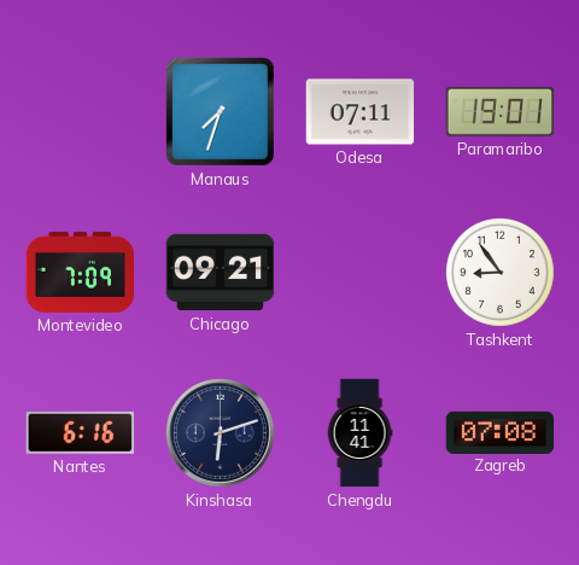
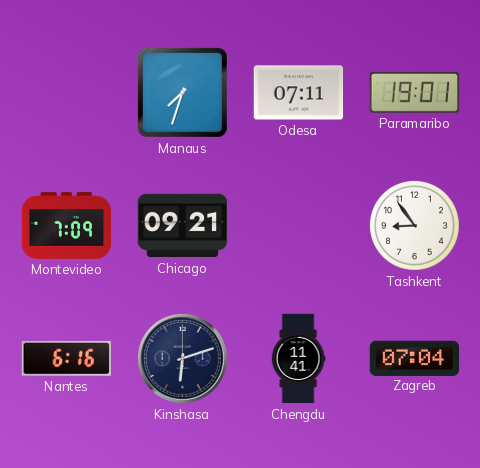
Zagreb: 07:08 -> 07:04
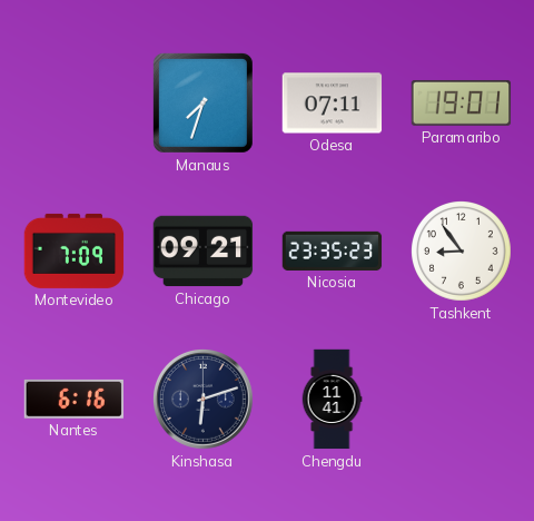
Nicosia: none -> 23:35
Zagreb: 07:04 -> none
